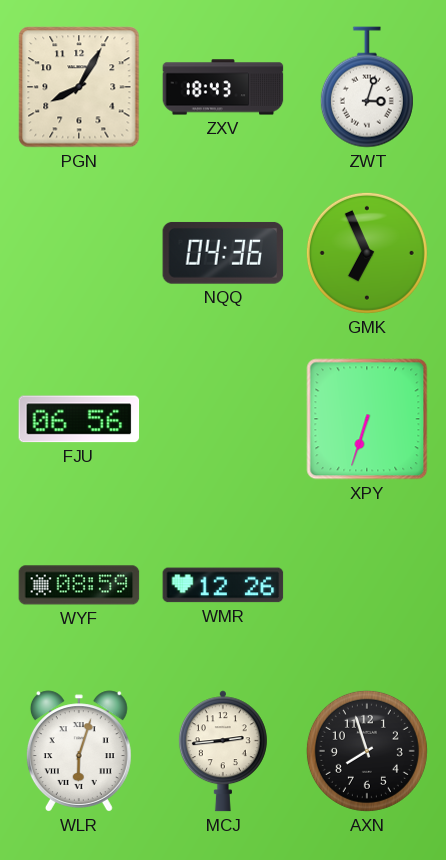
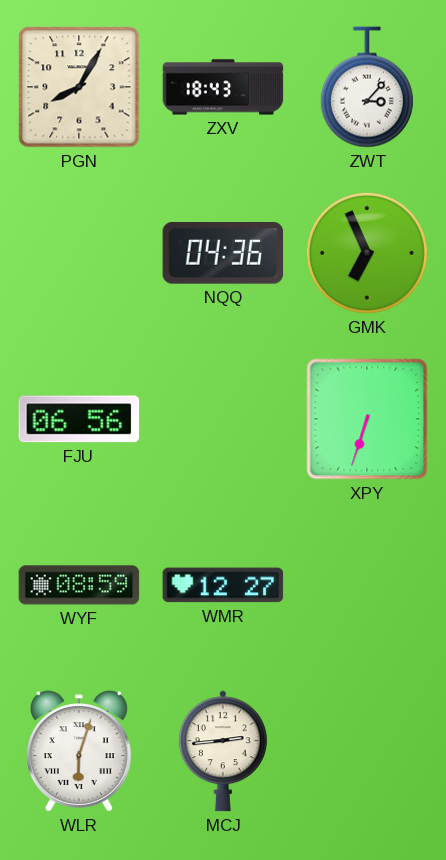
ZWT: 3:03 -> 3:07
WMR: 12:26 -> 12:27
AXN: 7:57 -> none
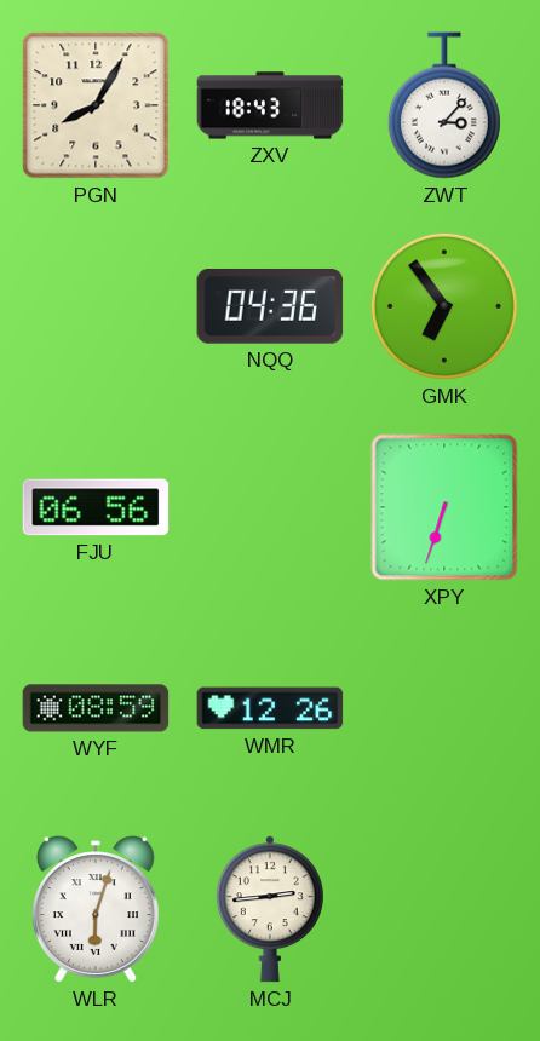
GMK: 6:56 -> 6:54
WMR: 12:27 -> 12:26
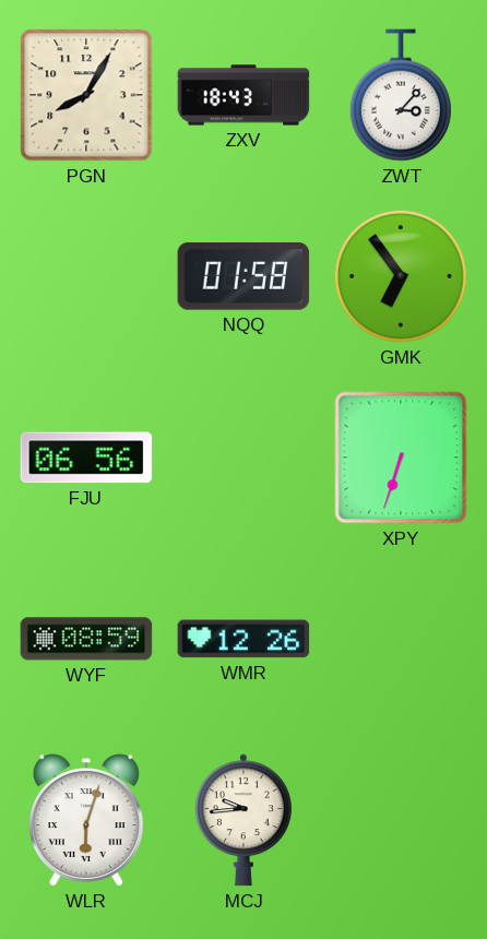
NQQ: 04:36 -> 01:58
MCJ: 2:44 -> 9:44
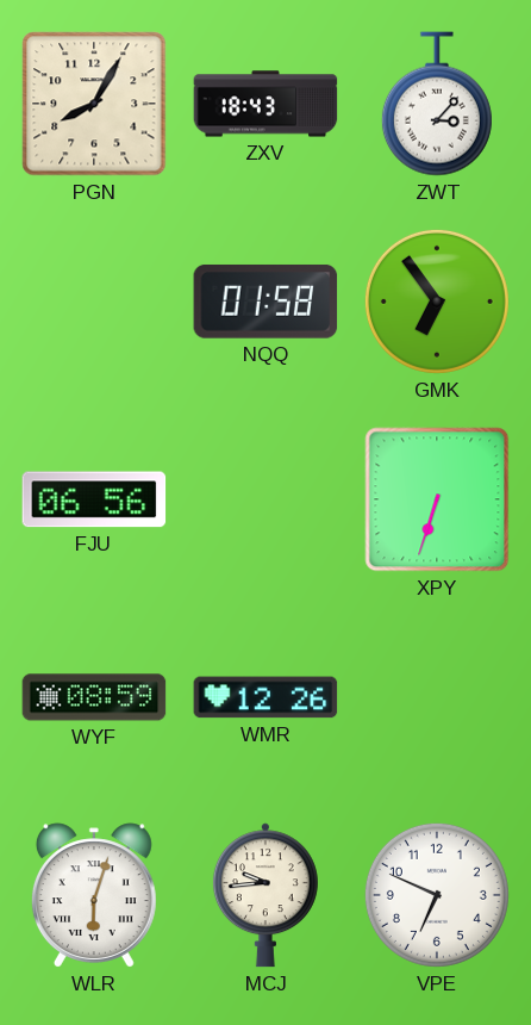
VPE: none -> 6:49
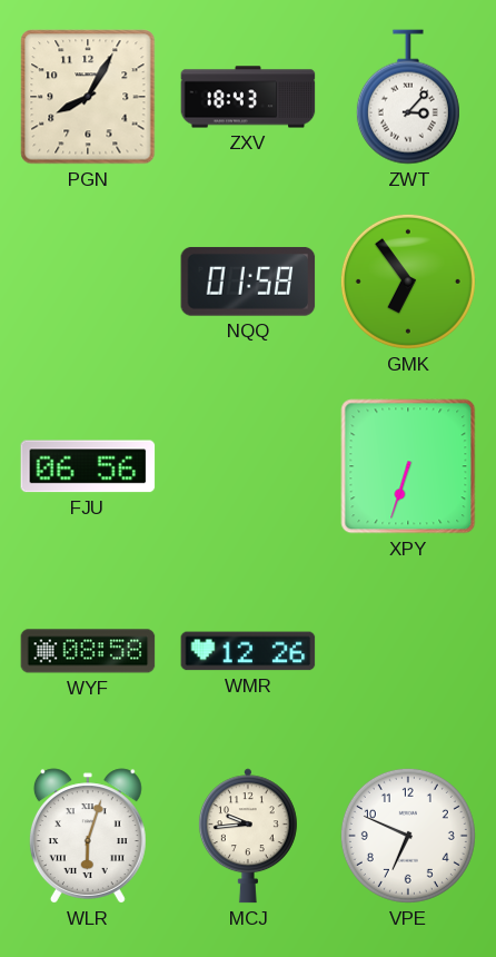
WYF: 08:59 -> 08:58
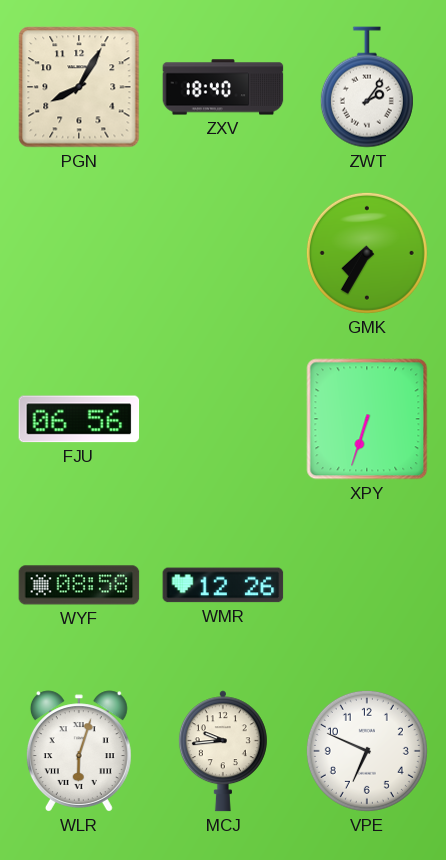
ZXV: 18:43 -> 18:40
ZWT: 3:07 -> 2:06
NQQ: 01:58 -> none
GMK: 6:54 -> 7:35
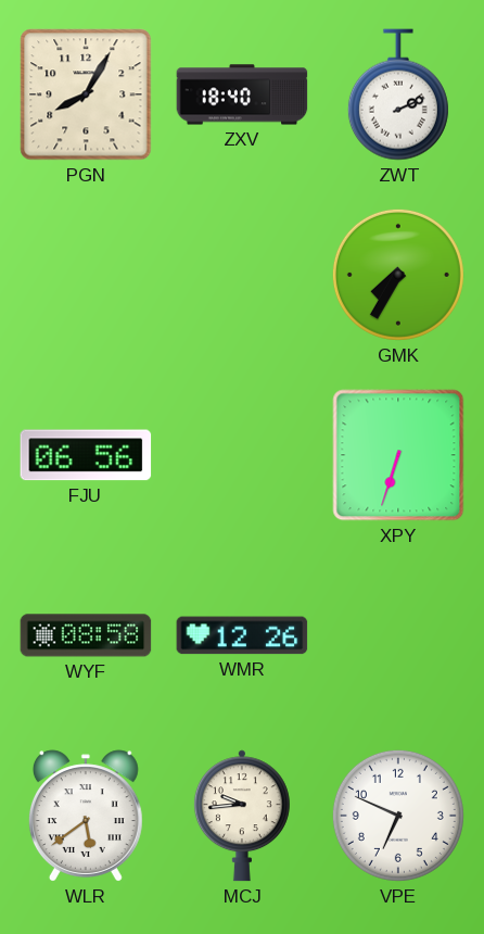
ZWT: 2:06 -> 2:11
WLR: 6:03 -> 5:39
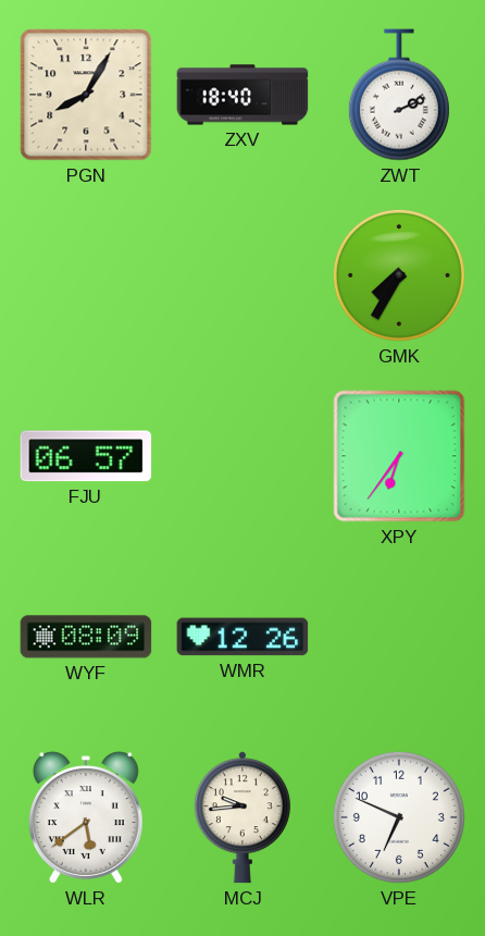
FJU: 06:56 -> 06:57
XPY: 6:33 -> 6:36
WYF: 08:58 -> 08:09
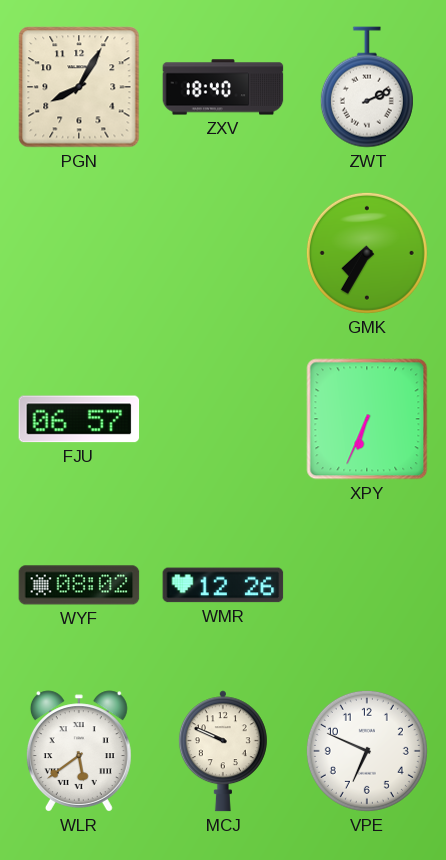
XPY: 6:36 -> 6:34
WYF: 08:09 -> 08:02
MCJ: 9:44 -> 9:49
